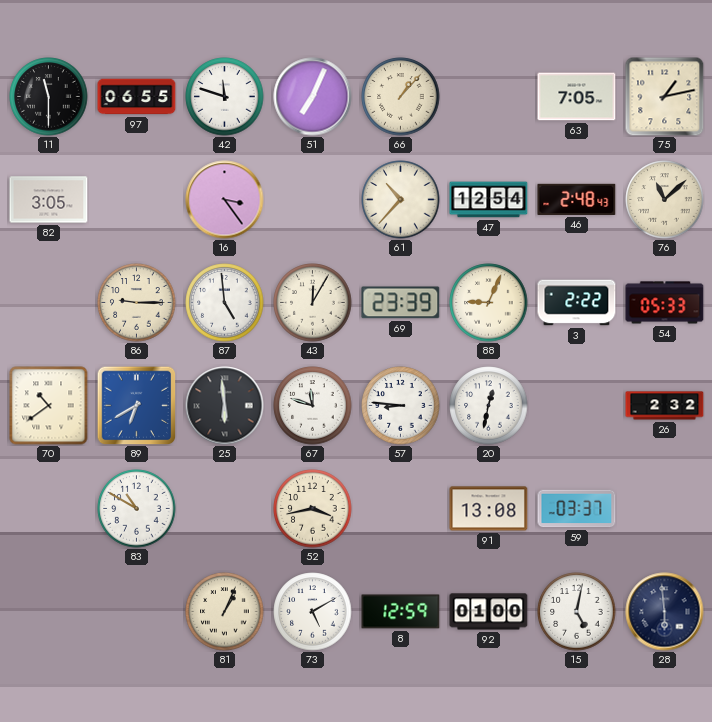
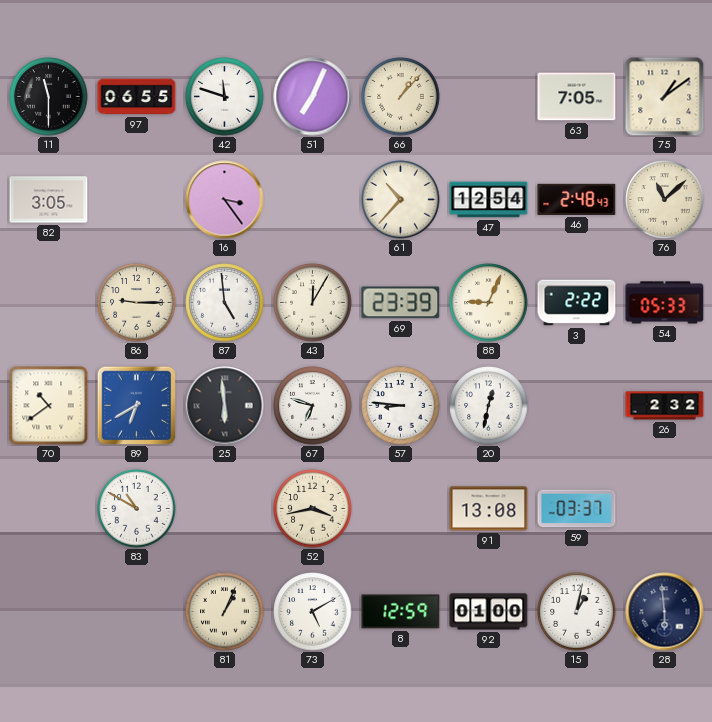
75: 1:13 -> 1:09
67: 11:48 -> 6:48
15: 5:02 -> 1:02
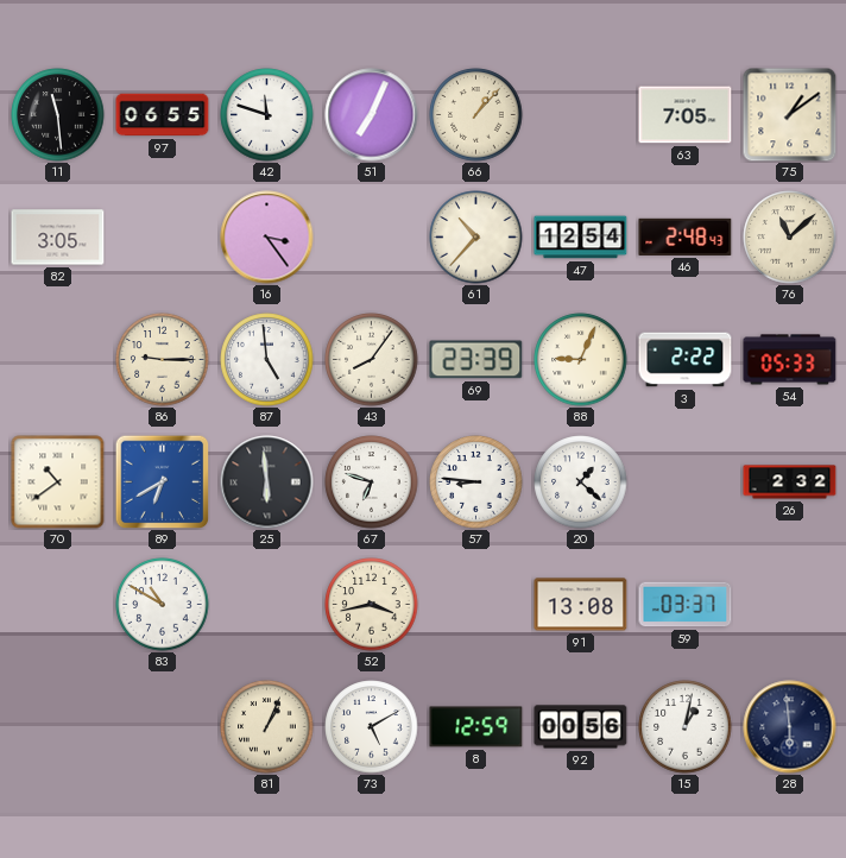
11: 11:30 -> 11:29
43: 12:05 -> 8:06
20: 12:32 -> 1:22
92: 01:00 -> 00:56
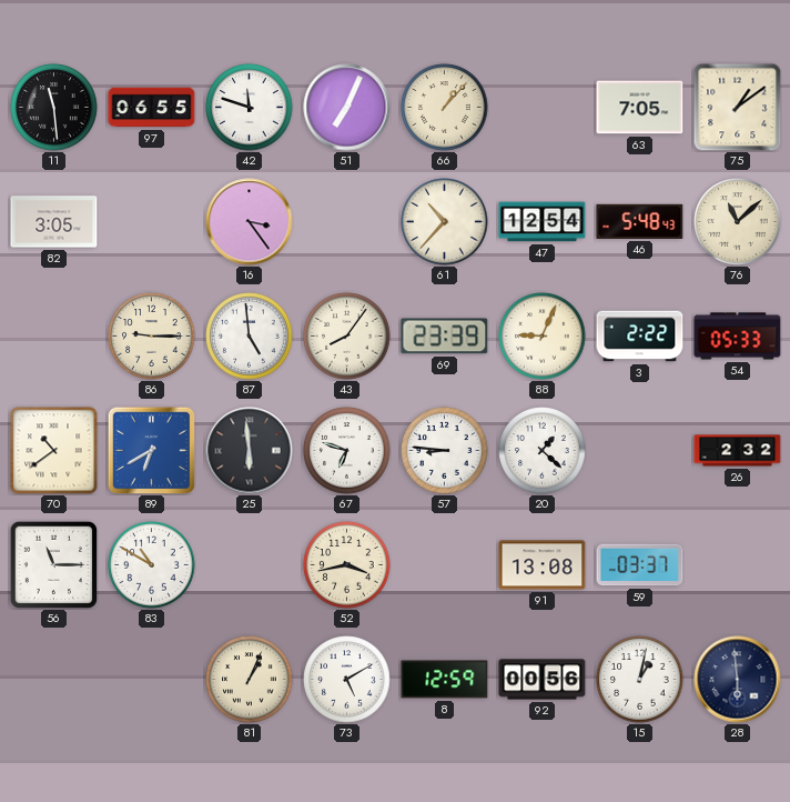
46: 2:48 -> 5:48
56: none -> 11:15
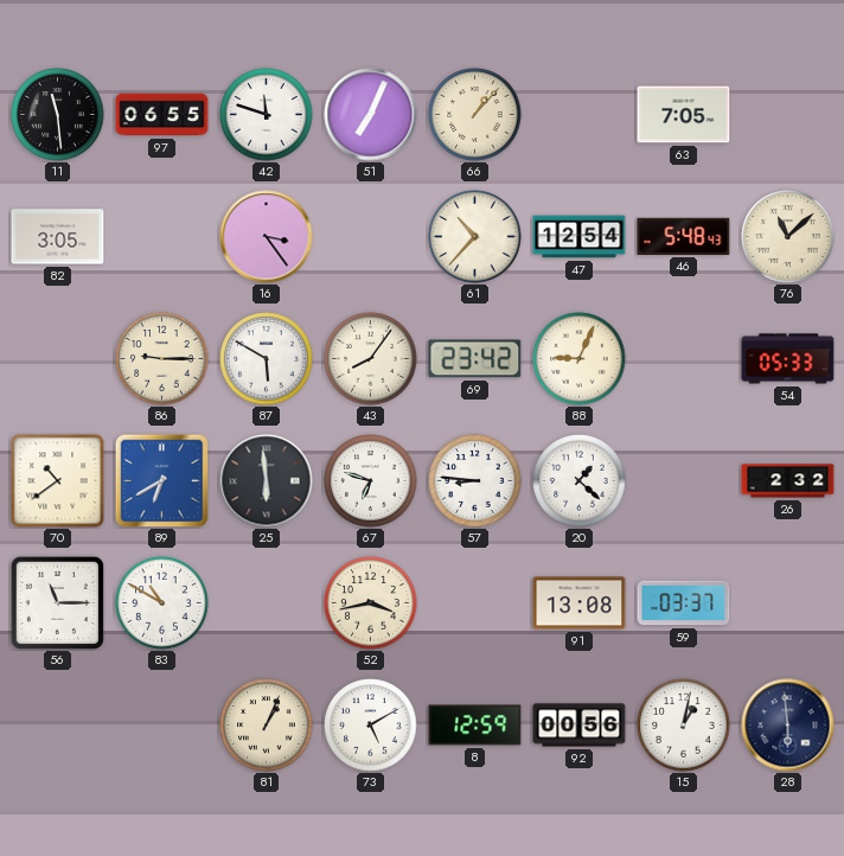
75: 1:09 -> none
87: 4:59 -> 5:50
69: 23:39 -> 23:42
3: 2:22 -> none
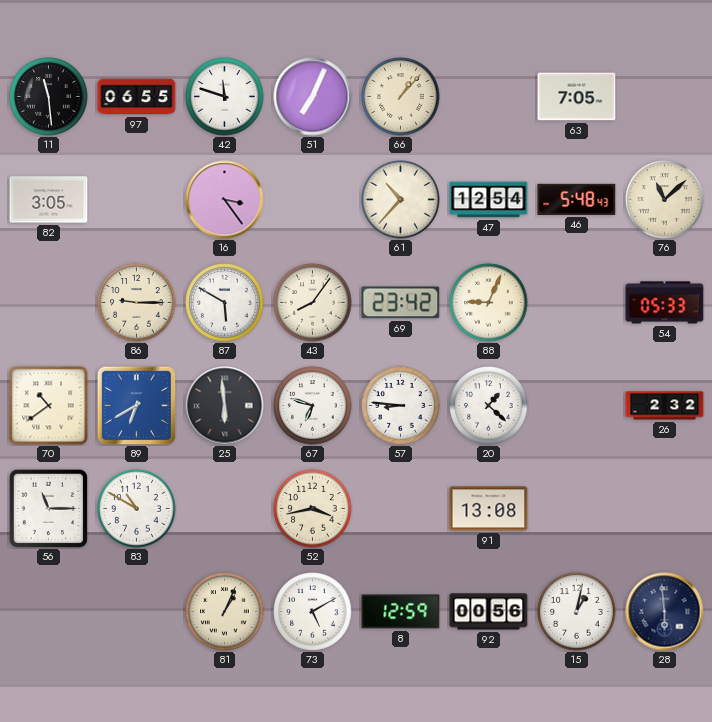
59: 03:37 -> none
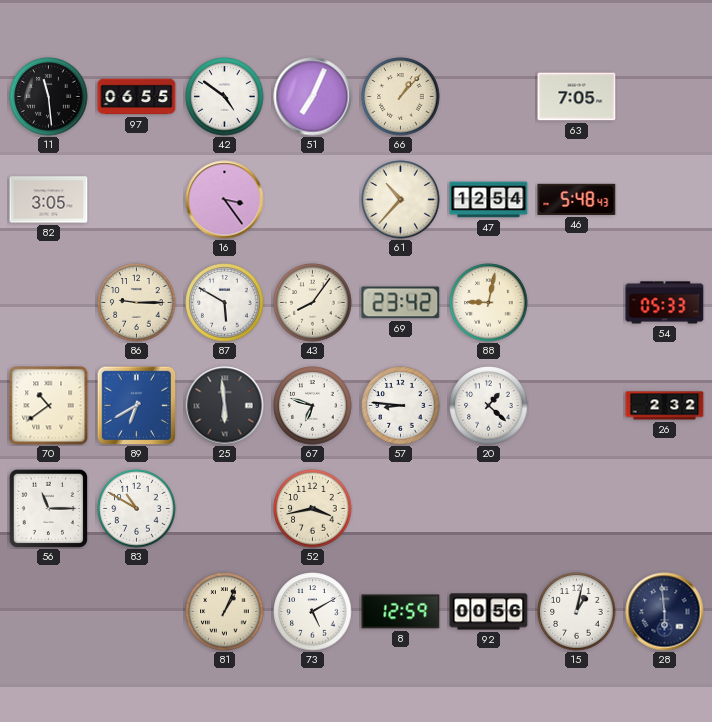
42: 11:48 -> 4:51
76: 11:08 -> none
88: 9:04 -> 9:02
91: 13:08 -> none
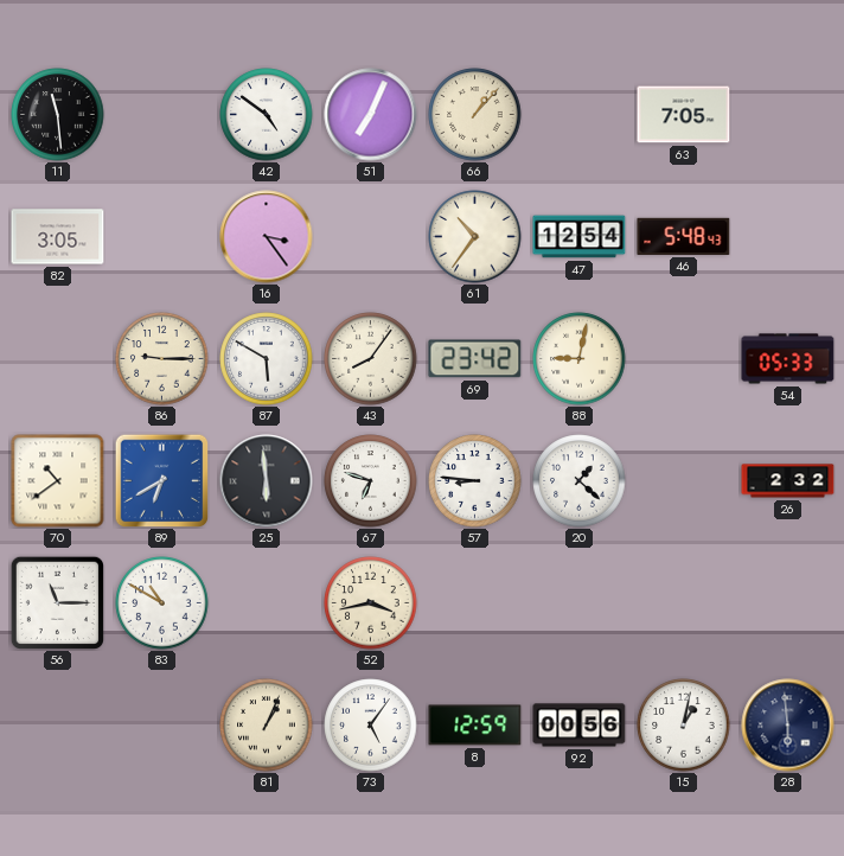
97: 06:55 -> none
61: 10:37 -> 10:36
73: 5:10 -> 5:06
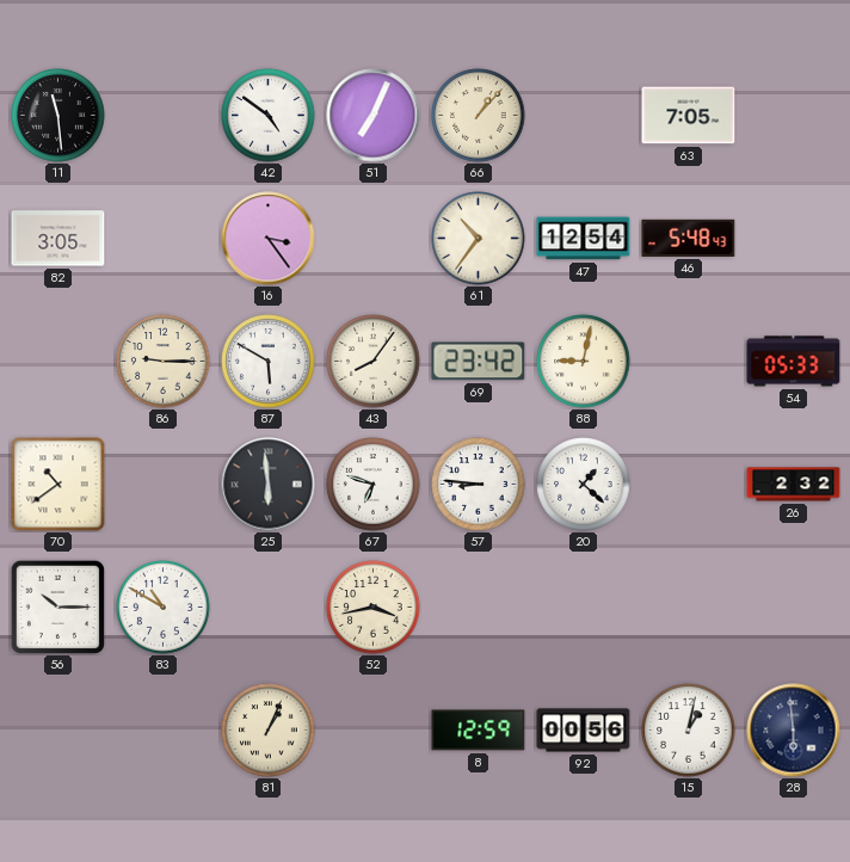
89: 6:40 -> none
56: 11:15 -> 10:15
73: 5:06 -> none
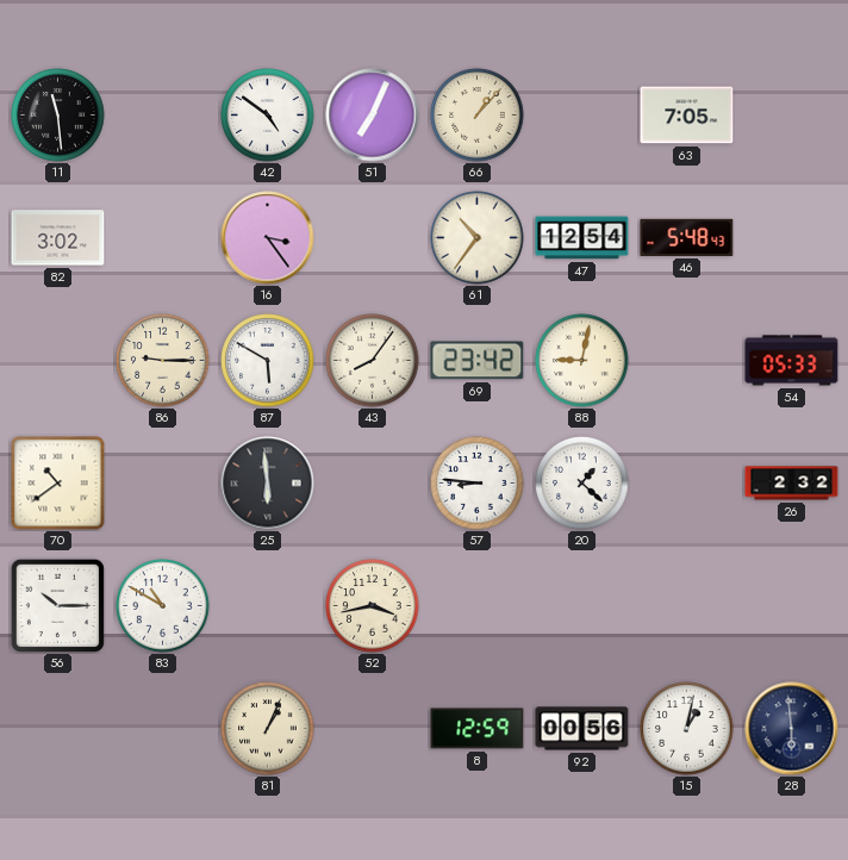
82: 3:05 -> 3:02
67: 6:48 -> none
